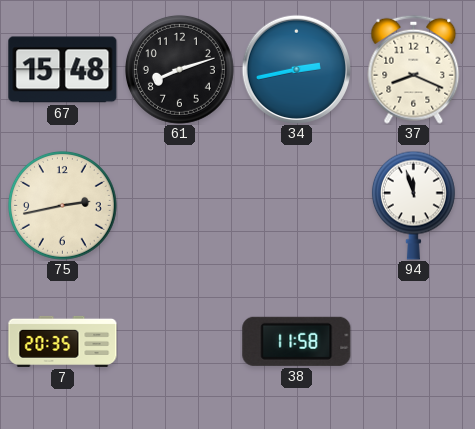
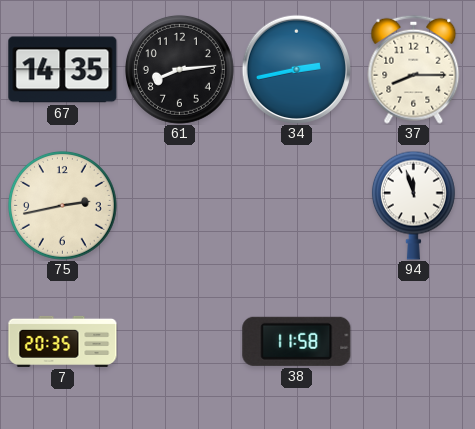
67: 15:48 -> 14:35
61: 8:12 -> 8:14
37: 8:19 -> 8:15
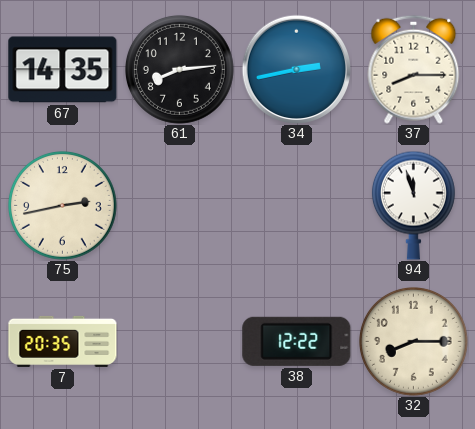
38: 11:58 -> 12:22
32: none -> 8:15
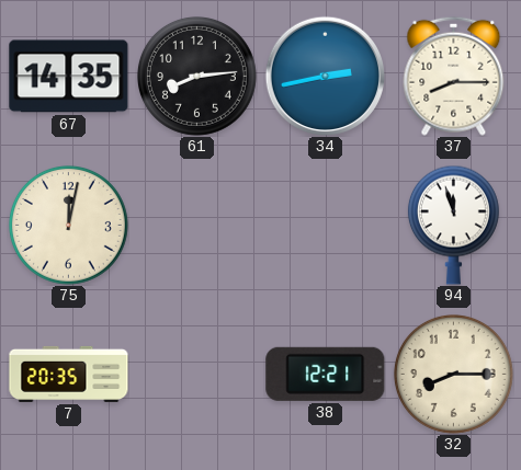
75: 2:43 -> 12:02
38: 12:22 -> 12:21
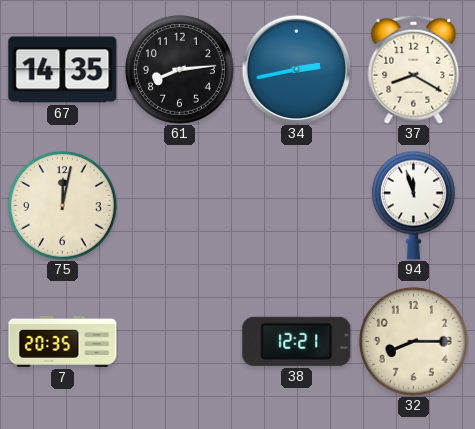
37: 8:15 -> 8:20
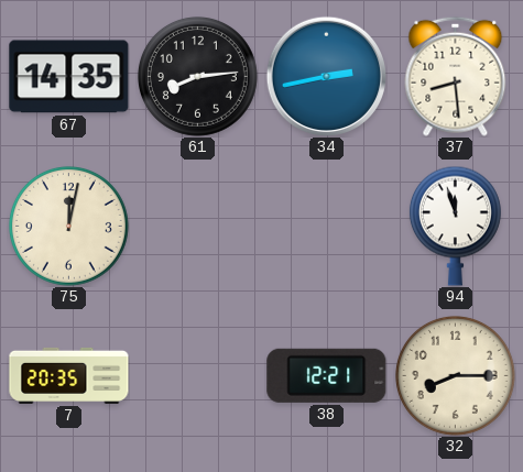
37: 8:20 -> 8:29
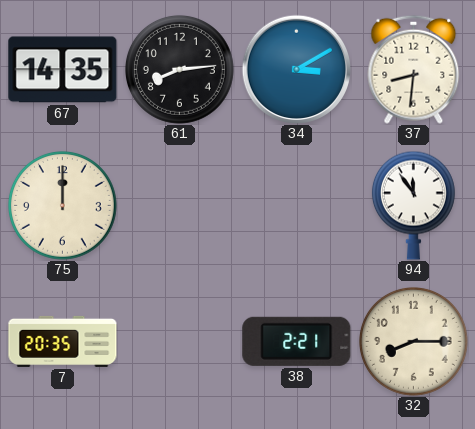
34: 2:43 -> 3:10
37: 8:29 -> 8:31
75: 12:02 -> 12:00
94: 11:57 -> 11:54
38: 12:21 -> 2:21
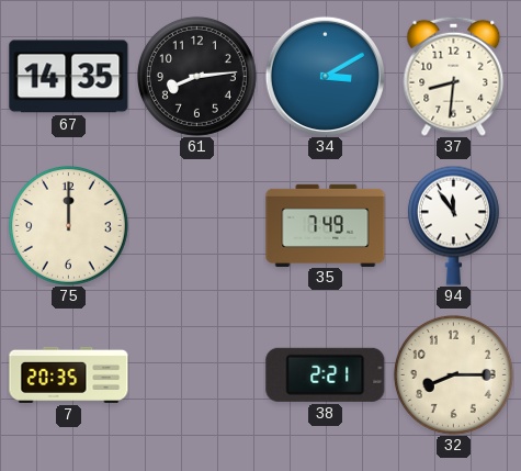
35: none -> 7:49
